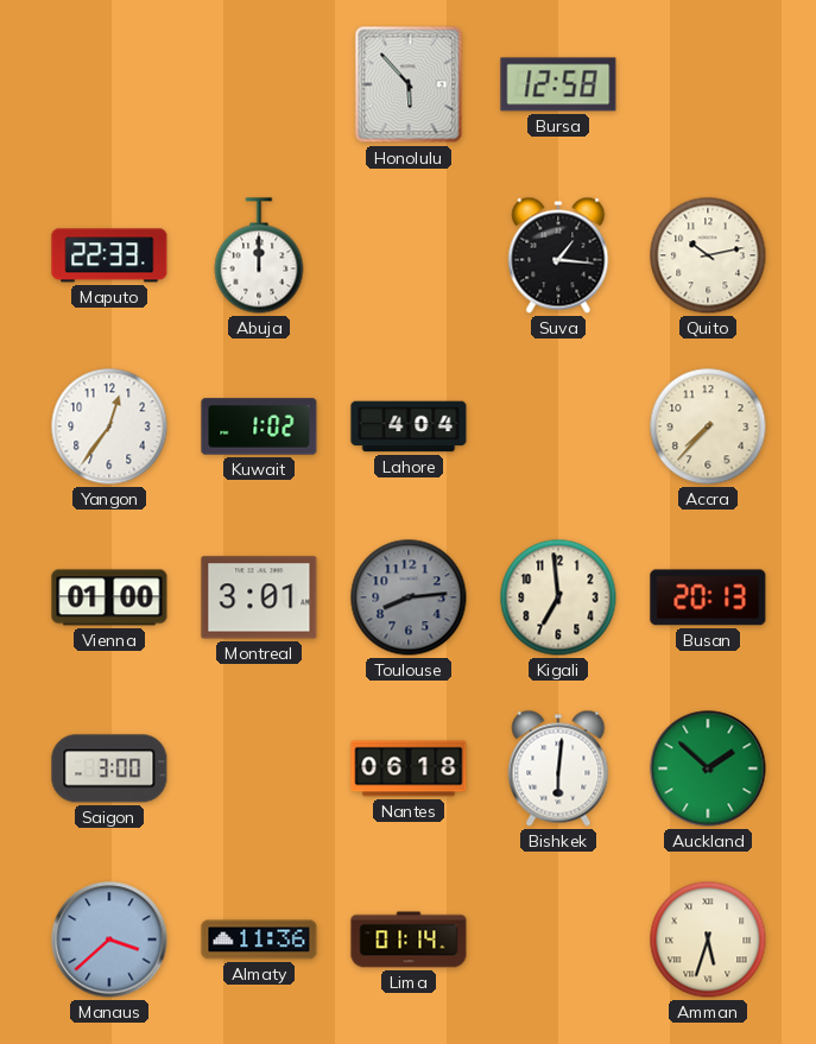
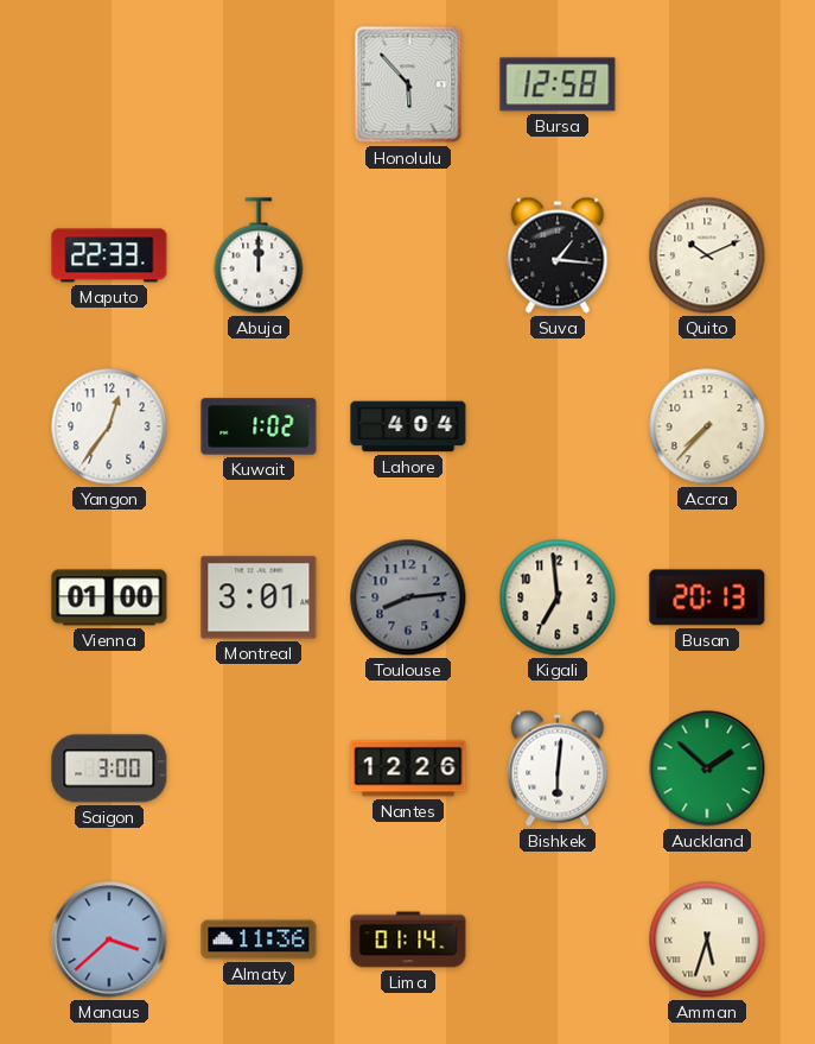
Quito: 10:13 -> 10:11
Nantes: 06:18 -> 12:26
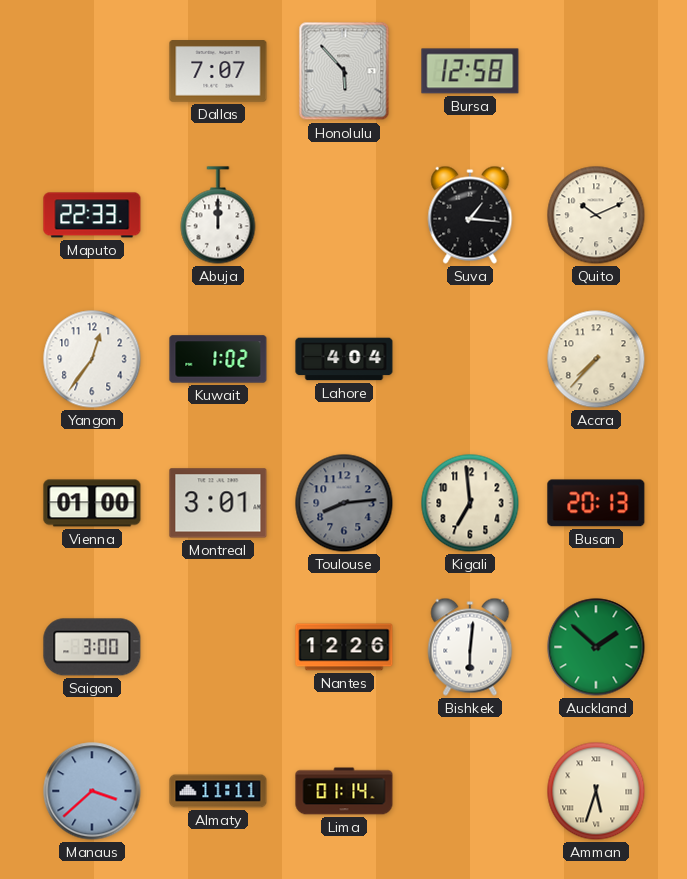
Dallas: none -> 7:07
Almaty: 11:36 -> 11:11
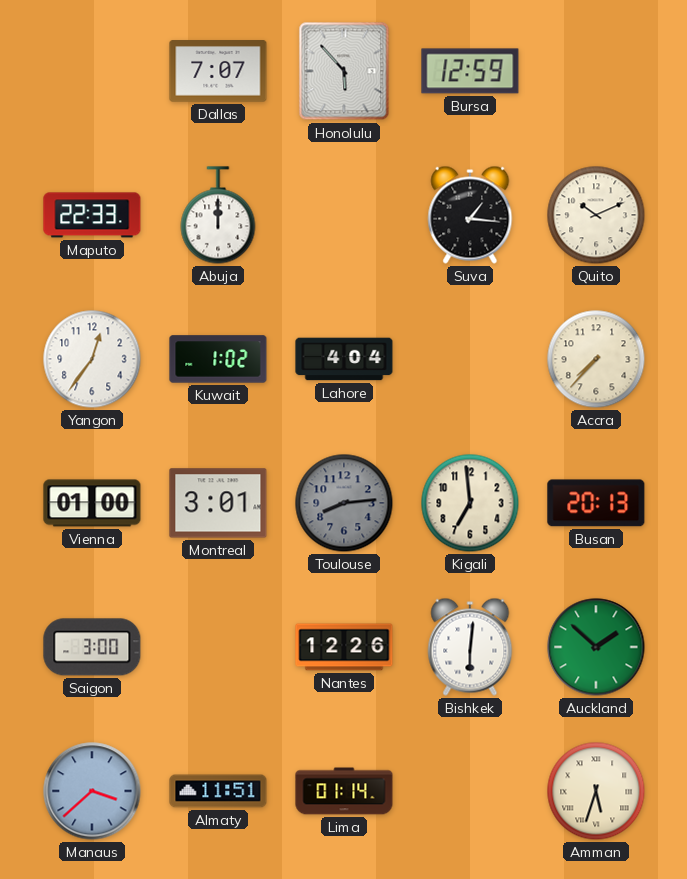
Bursa: 12:58 -> 12:59
Almaty: 11:11 -> 11:51
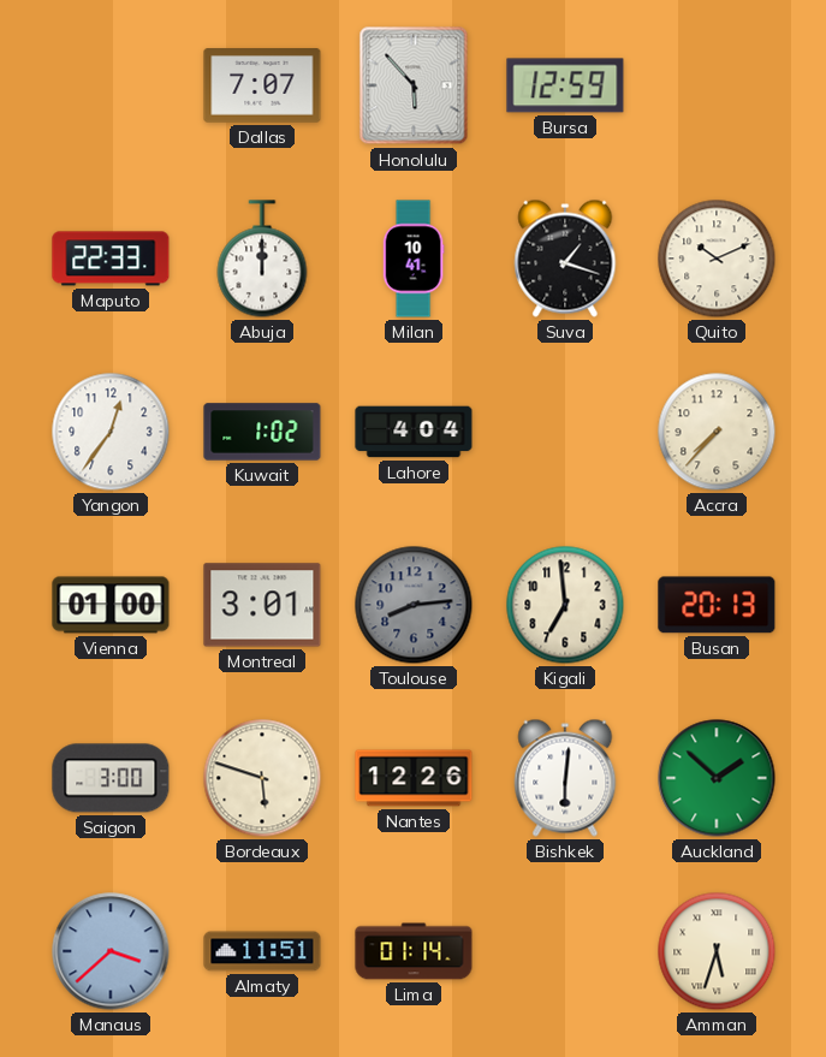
Milan: none -> 10:41
Suva: 1:16 -> 1:18
Bordeaux: none -> 5:48
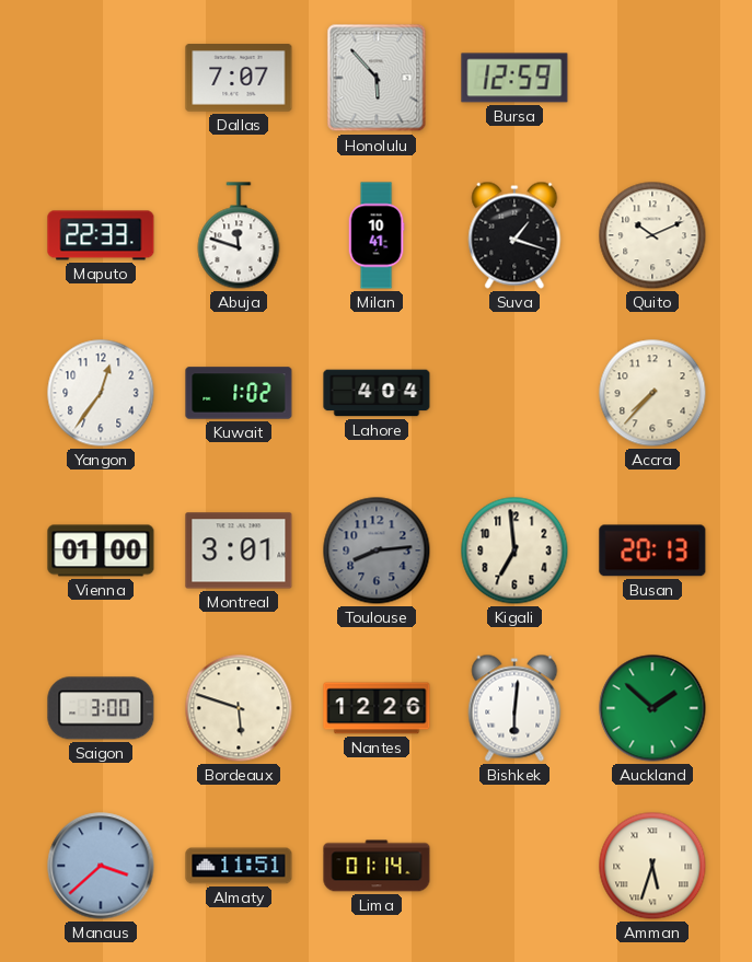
Abuja: 12:00 -> 11:48
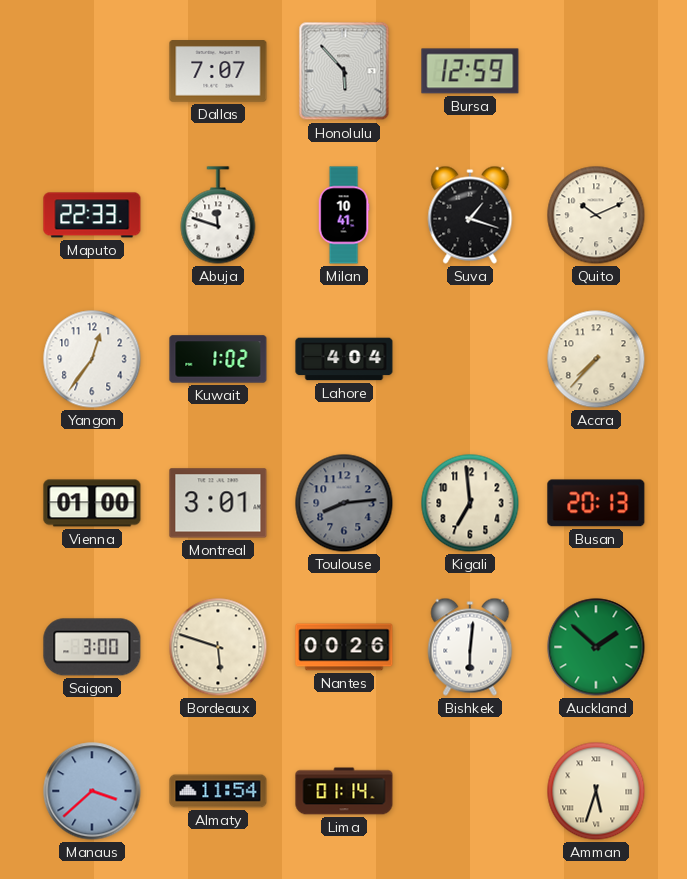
Nantes: 12:26 -> 00:26
Almaty: 11:51 -> 11:54
